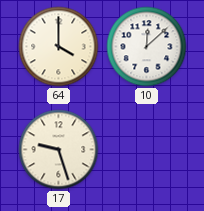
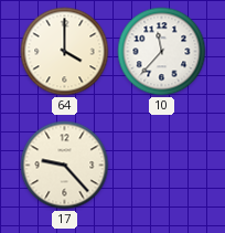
10: 12:08 -> 11:37
17: 9:27 -> 9:23
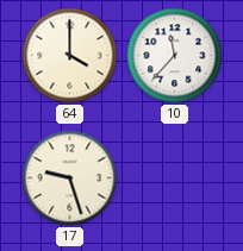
17: 9:23 -> 9:27
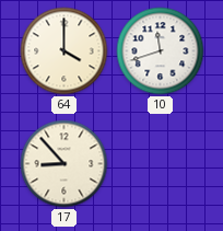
10: 11:37 -> 11:42
17: 9:27 -> 8:53
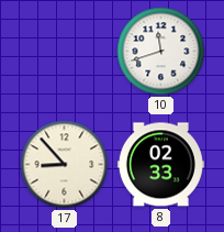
64: 4:00 -> none
8: none -> 02:33
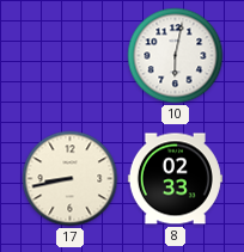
10: 11:42 -> 6:02
17: 8:53 -> 8:43
